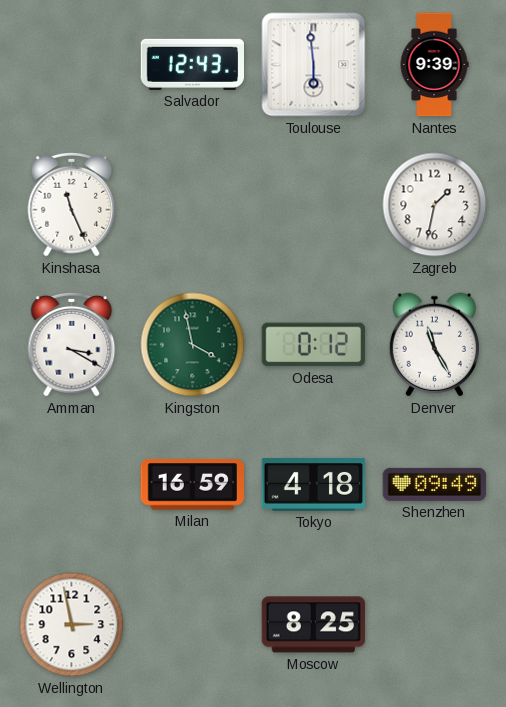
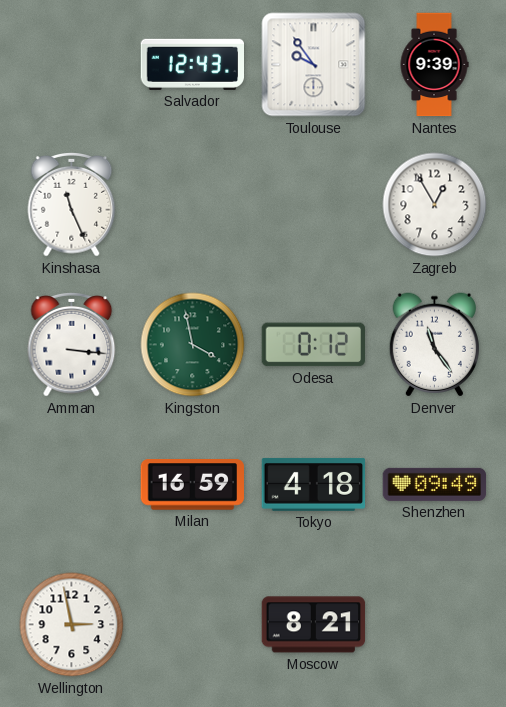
Toulouse: 5:59 -> 9:54
Zagreb: 1:32 -> 12:55
Amman: 3:20 -> 3:16
Denver: 11:25 -> 11:24
Moscow: 8:25 -> 8:21
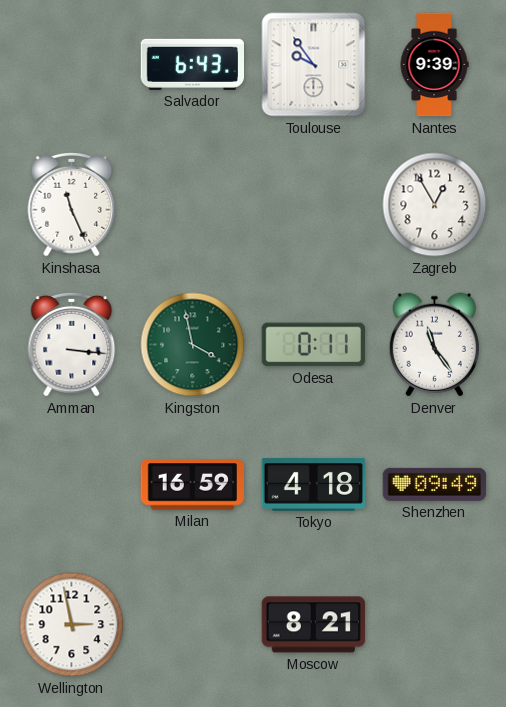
Salvador: 12:43 -> 6:43
Odesa: 0:12 -> 0:11
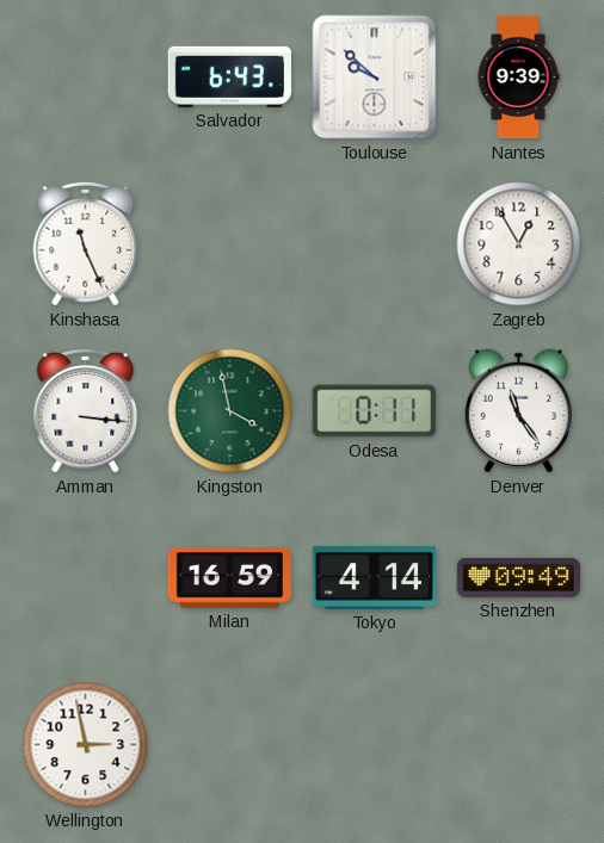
Toulouse: 9:54 -> 9:52
Tokyo: 4:18 -> 4:14
Moscow: 8:21 -> none
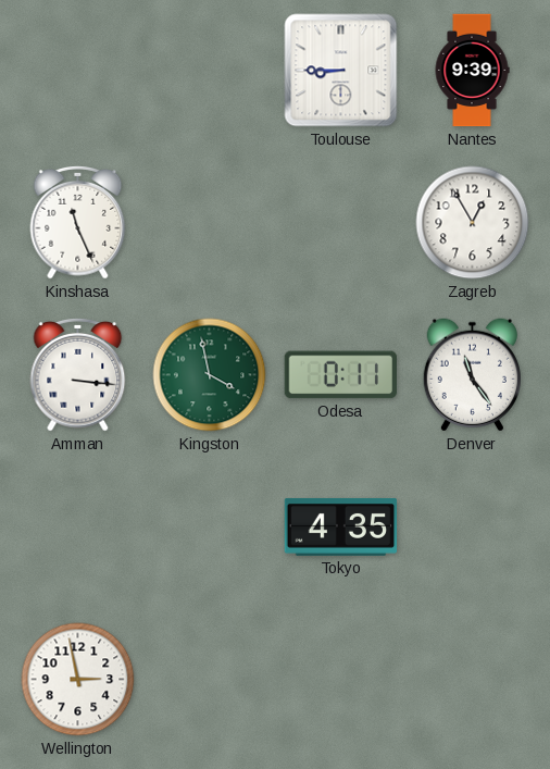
Salvador: 6:43 -> none
Toulouse: 9:52 -> 8:45
Milan: 16:59 -> none
Tokyo: 4:14 -> 4:35
Shenzhen: 09:49 -> none
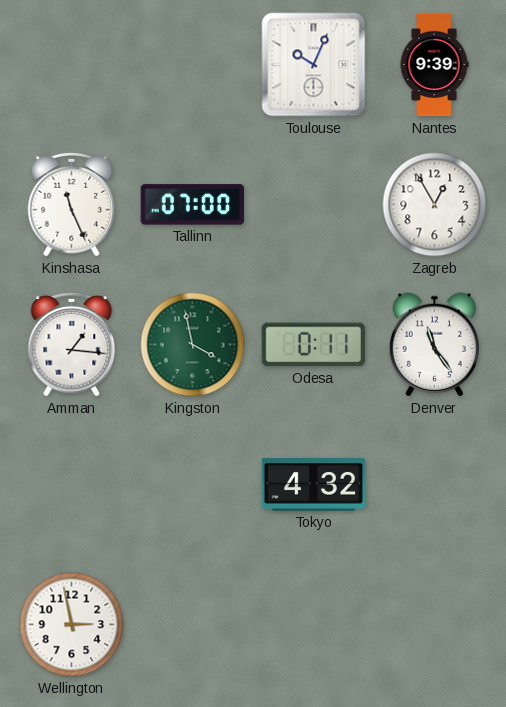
Toulouse: 8:45 -> 10:04
Tallinn: none -> 07:00
Amman: 3:16 -> 1:16
Tokyo: 4:35 -> 4:32
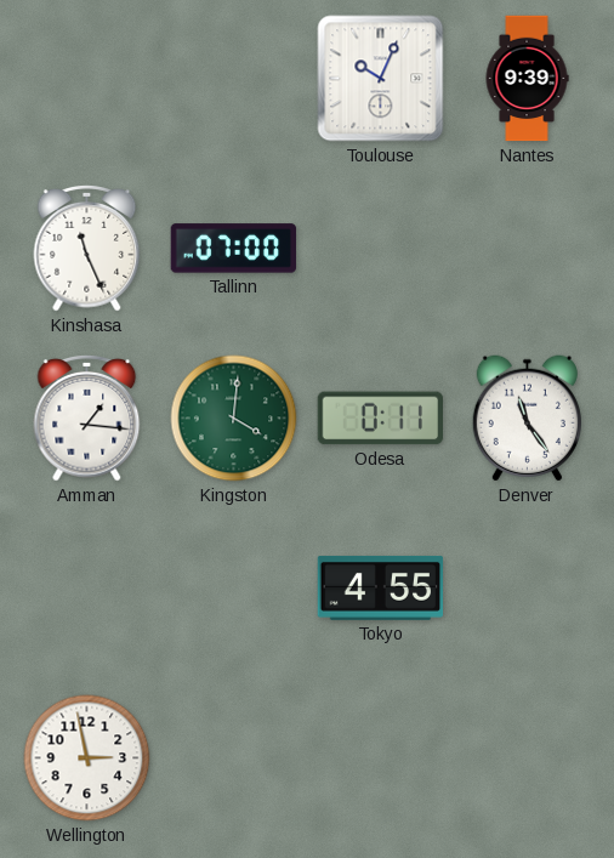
Zagreb: 12:55 -> none
Kingston: 3:58 -> 4:01
Tokyo: 4:32 -> 4:55
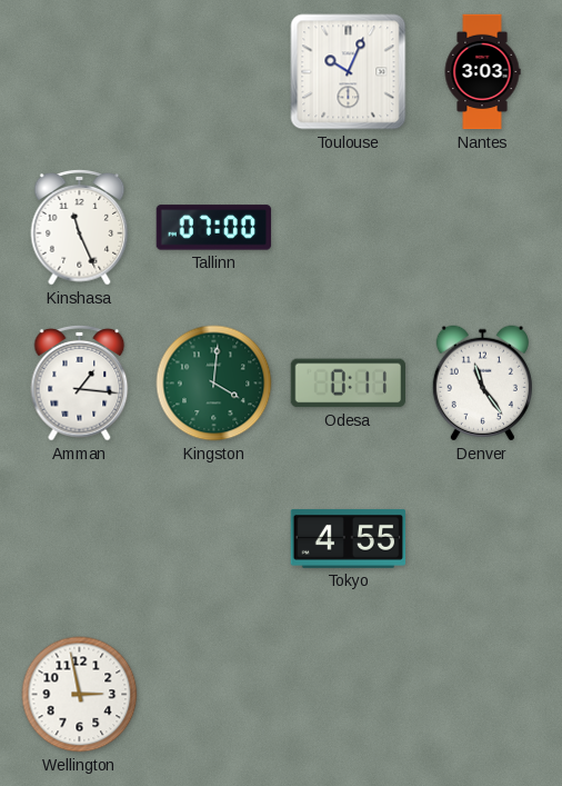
Nantes: 9:39 -> 3:03
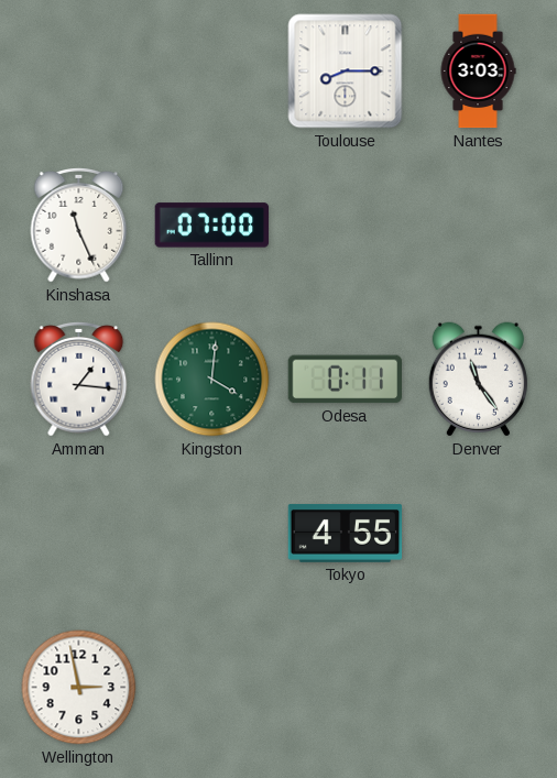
Toulouse: 10:04 -> 8:15
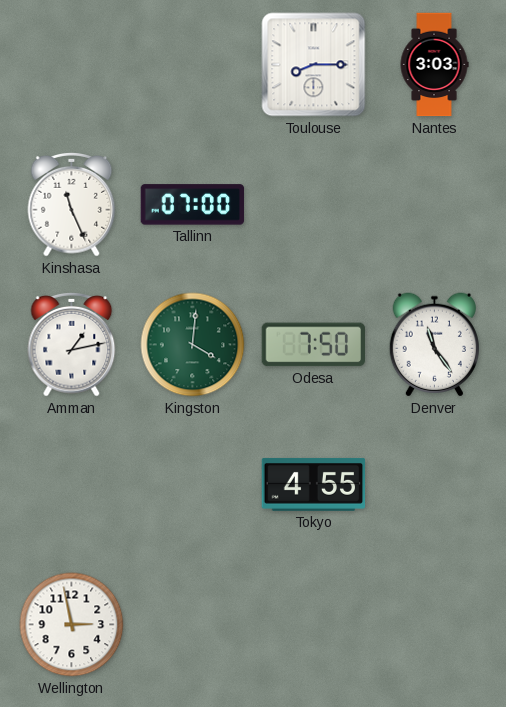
Amman: 1:16 -> 1:13
Odesa: 0:11 -> 7:50
